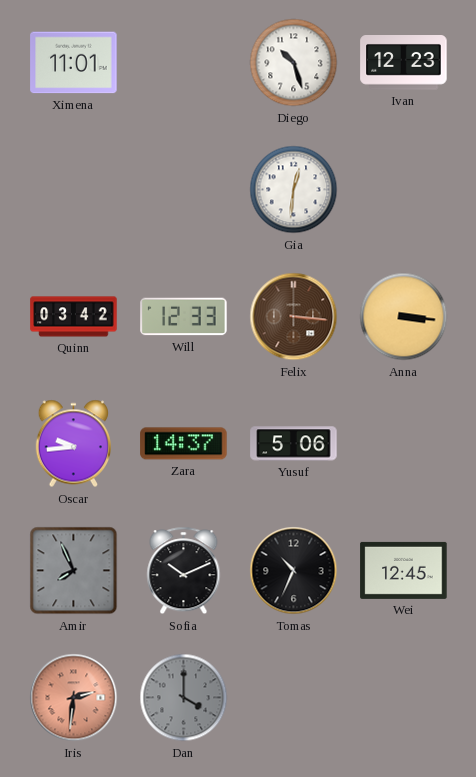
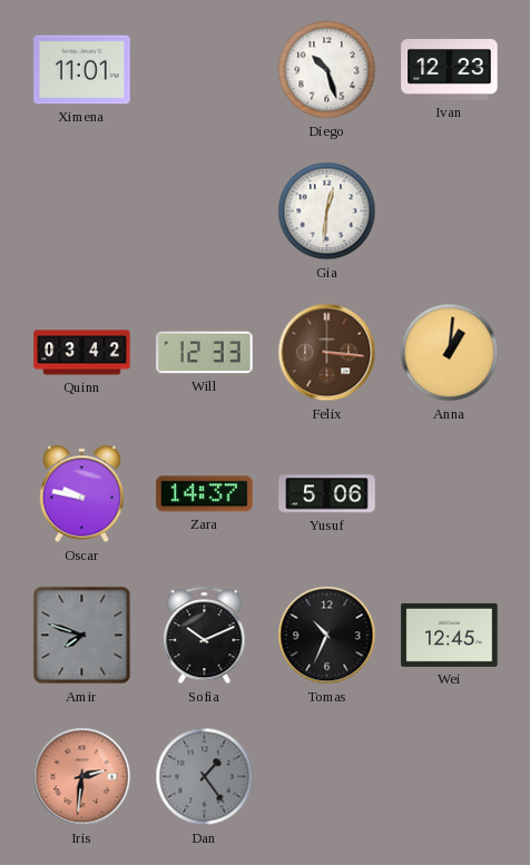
Anna: 3:16 -> 1:01
Oscar: 9:44 -> 9:47
Amir: 7:56 -> 7:48
Dan: 4:00 -> 1:24
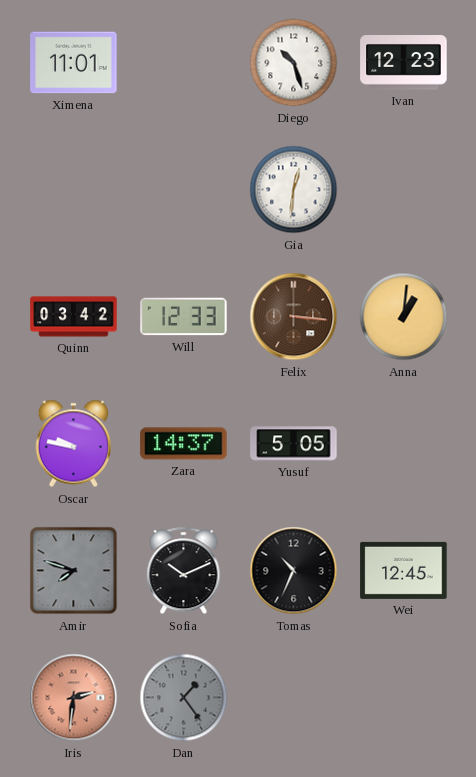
Yusuf: 5:06 -> 5:05
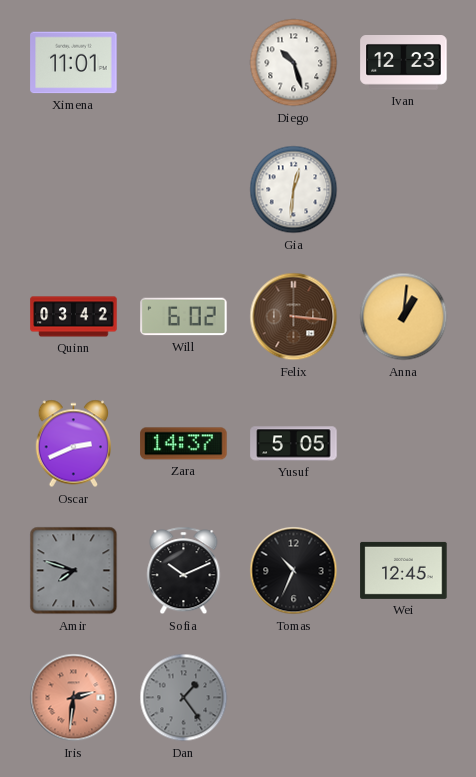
Will: 12:33 -> 6:02
Oscar: 9:47 -> 2:41
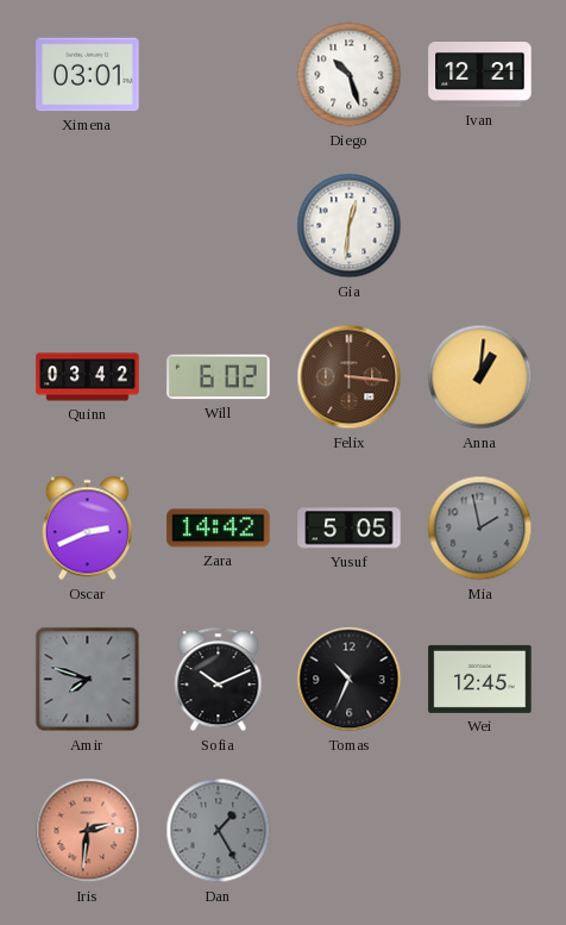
Ximena: 11:01 -> 03:01
Ivan: 12:23 -> 12:21
Zara: 14:37 -> 14:42
Mia: none -> 1:58
Dan: 1:24 -> 1:25
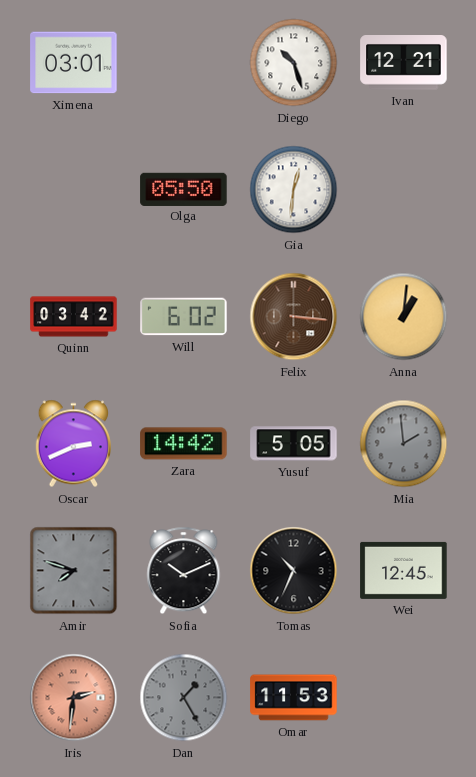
Olga: none -> 05:50
Mia: 1:58 -> 1:59
Omar: none -> 11:53
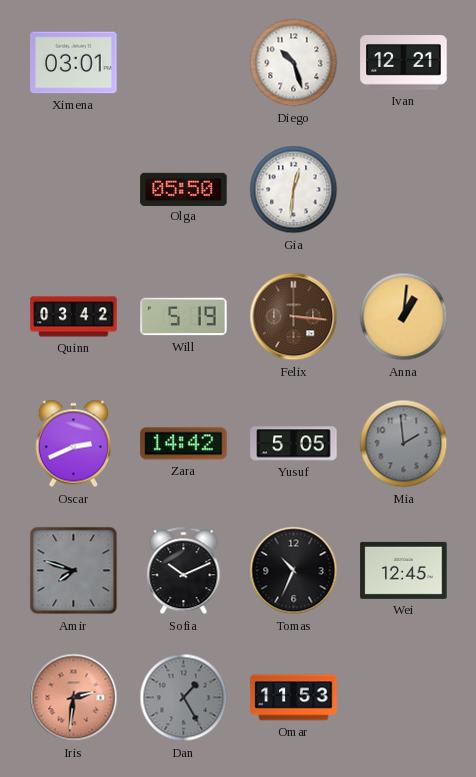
Will: 6:02 -> 5:19
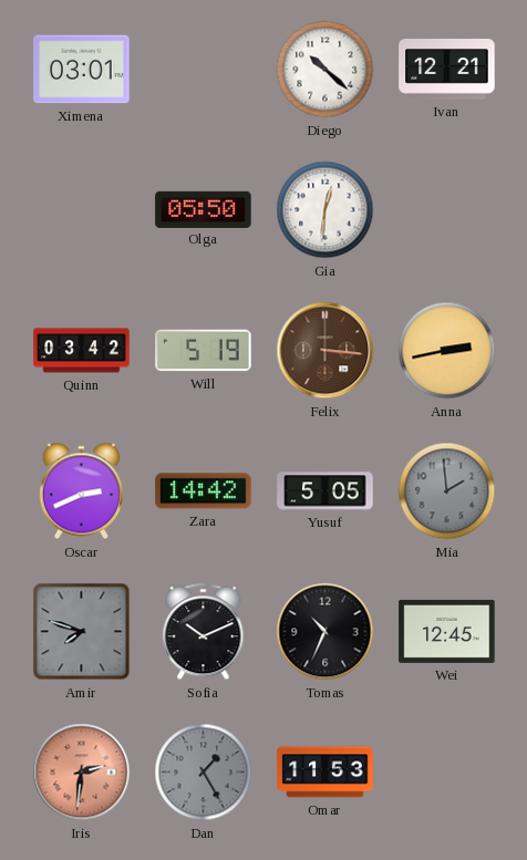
Diego: 10:27 -> 10:22
Anna: 1:01 -> 2:43
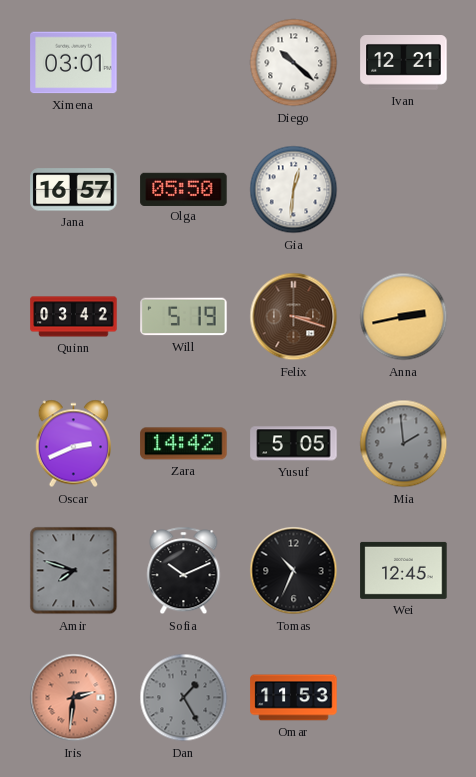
Jana: none -> 16:57
Felix: 3:16 -> 3:18
